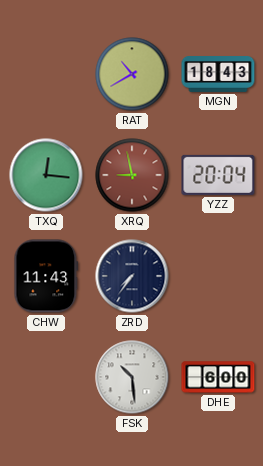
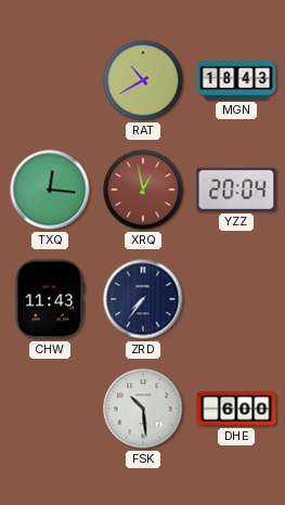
XRQ: 8:58 -> 12:58
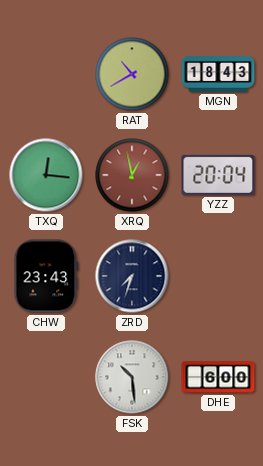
CHW: 11:43 -> 23:43
ZRD: 7:36 -> 7:33
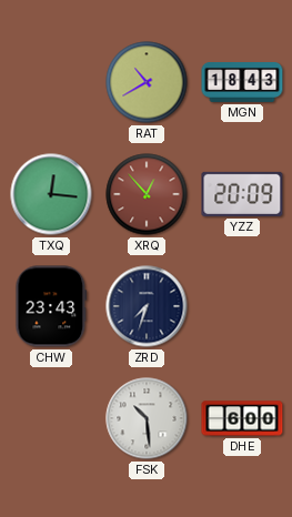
XRQ: 12:58 -> 12:53
YZZ: 20:04 -> 20:09
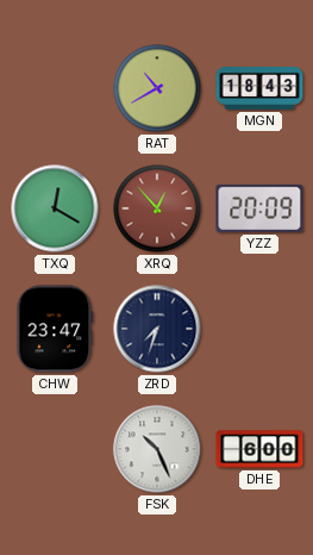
TXQ: 12:16 -> 12:20
CHW: 23:43 -> 23:47
FSK: 10:29 -> 10:26
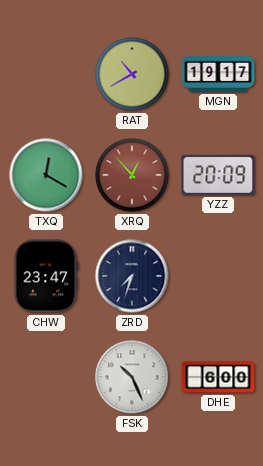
MGN: 18:43 -> 19:17
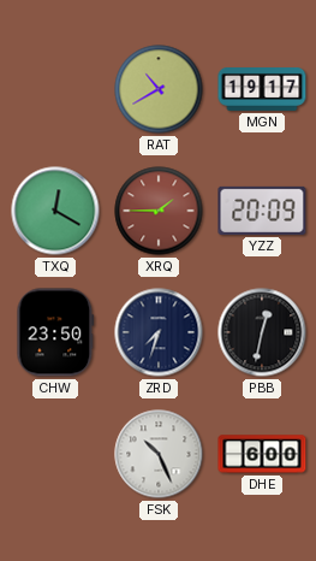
XRQ: 12:53 -> 1:45
CHW: 23:47 -> 23:50
PBB: none -> 12:32
